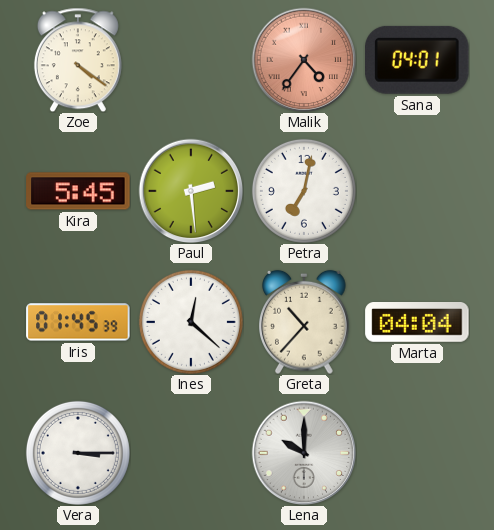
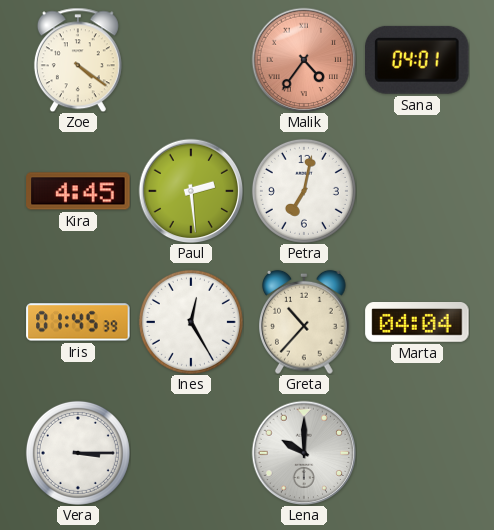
Kira: 5:45 -> 4:45
Ines: 12:22 -> 12:25
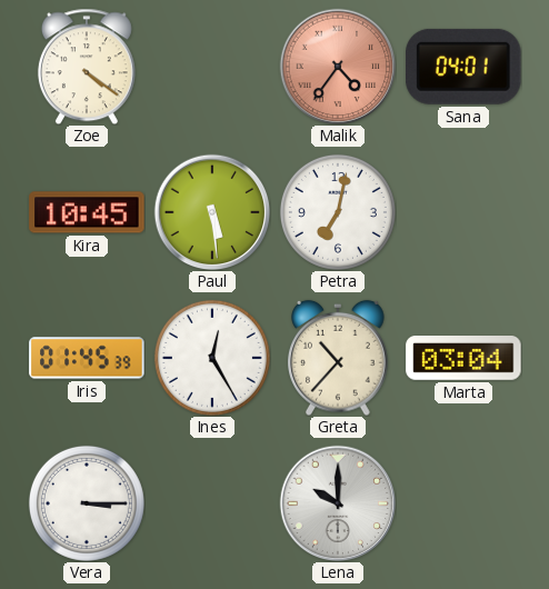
Kira: 4:45 -> 10:45
Paul: 2:29 -> 5:29
Marta: 04:04 -> 03:04
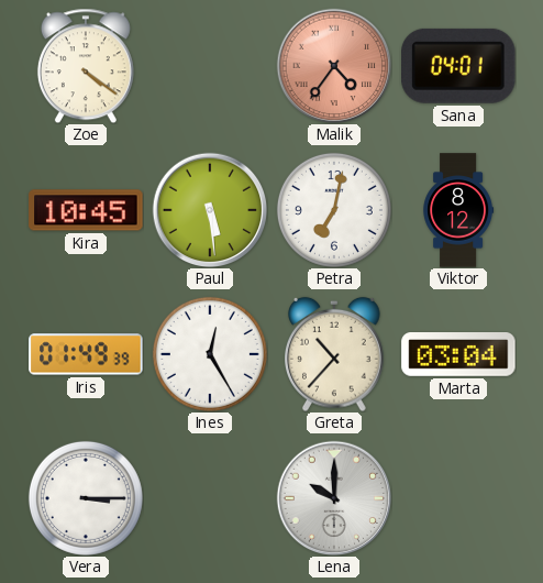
Viktor: none -> 8:12
Iris: 01:45 -> 01:49
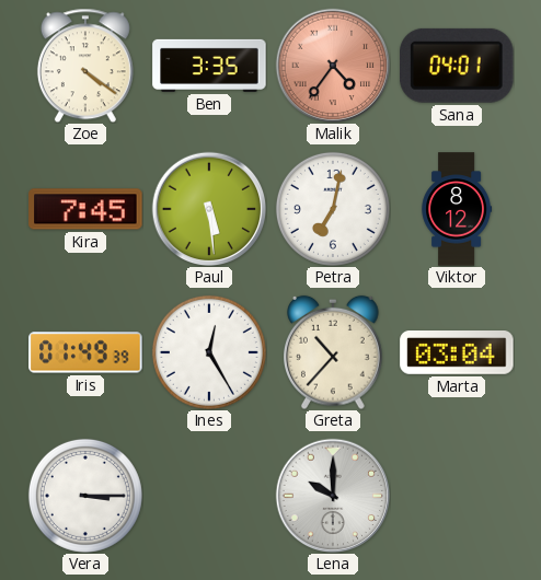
Ben: none -> 3:35
Kira: 10:45 -> 7:45
